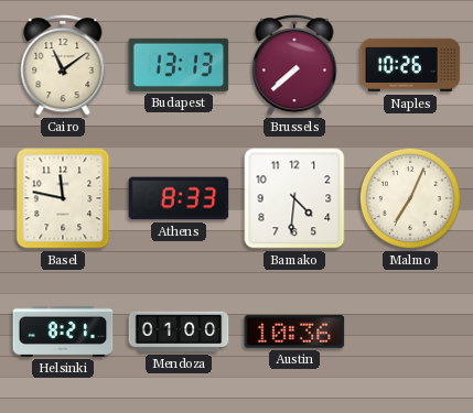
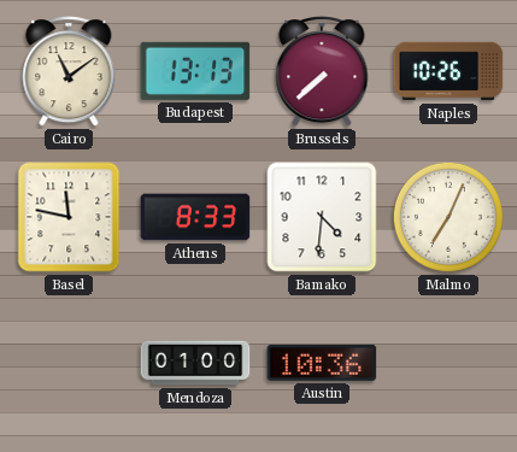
Helsinki: 8:21 -> none
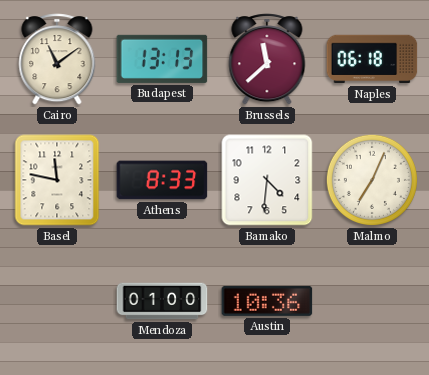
Brussels: 7:38 -> 11:38
Naples: 10:26 -> 06:18
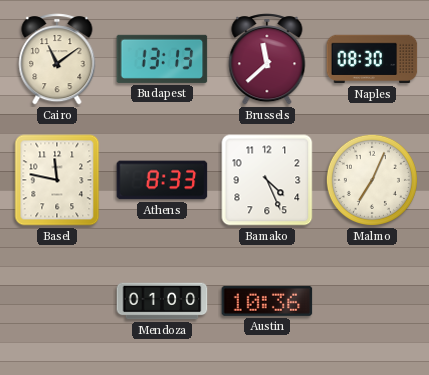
Naples: 06:18 -> 08:30
Bamako: 4:31 -> 4:26
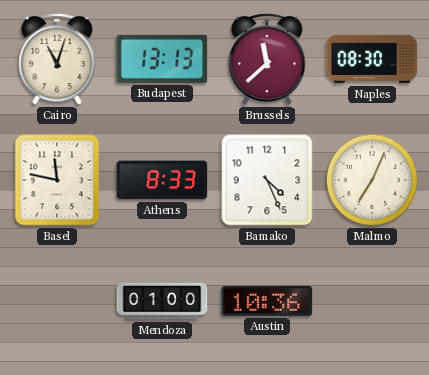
Cairo: 11:09 -> 11:03
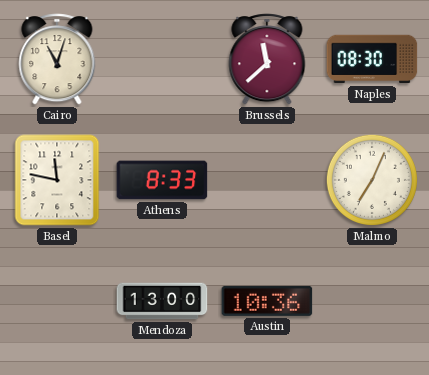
Budapest: 13:13 -> none
Bamako: 4:26 -> none
Mendoza: 01:00 -> 13:00
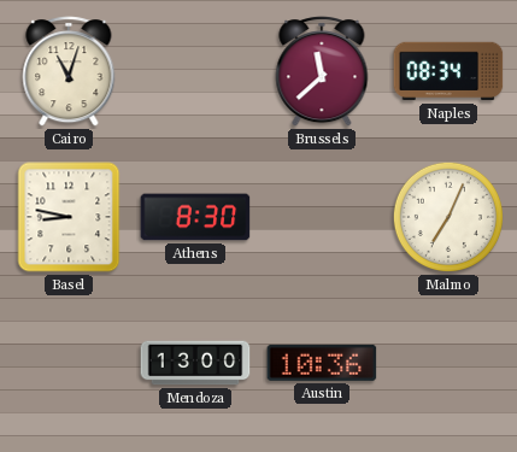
Naples: 08:30 -> 08:34
Basel: 11:47 -> 8:47
Athens: 8:33 -> 8:30
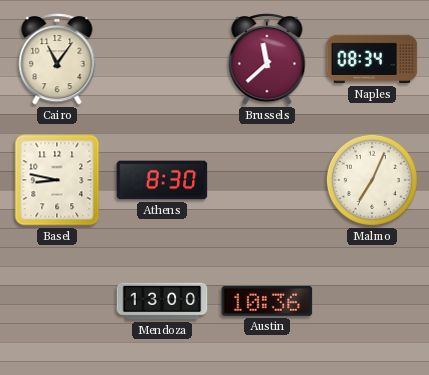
Cairo: 11:03 -> 11:06
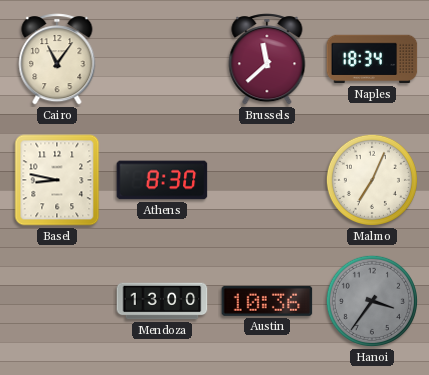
Naples: 08:34 -> 18:34
Hanoi: none -> 3:36
